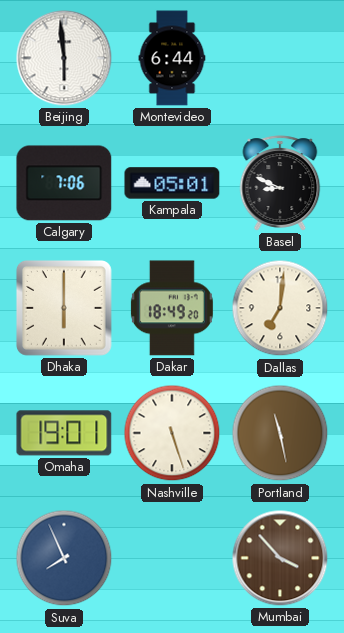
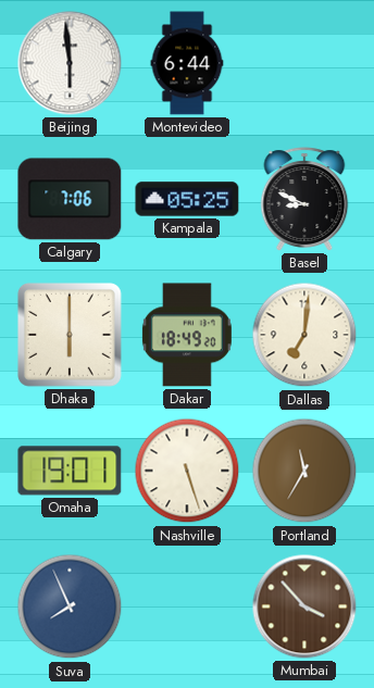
Kampala: 05:01 -> 05:25
Portland: 11:28 -> 11:35
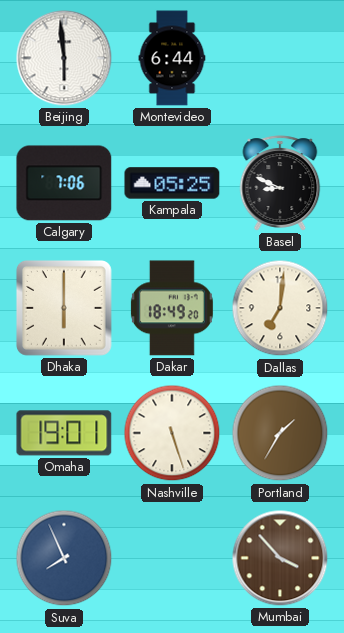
Portland: 11:35 -> 1:35
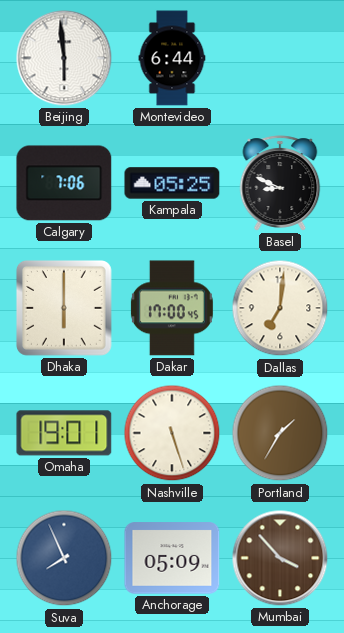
Dakar: 18:49 -> 17:00
Anchorage: none -> 05:09
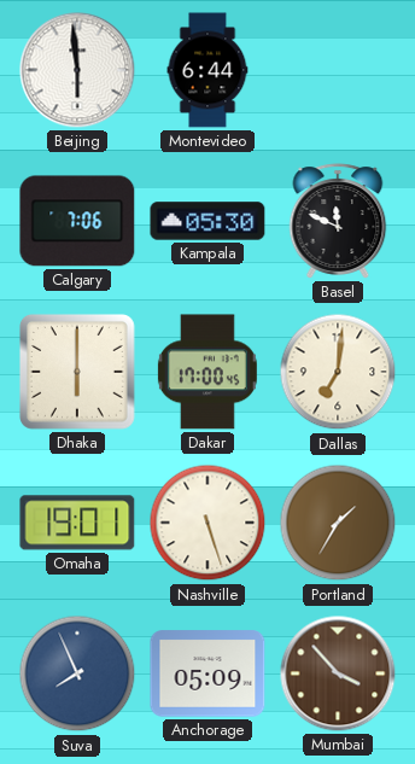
Kampala: 05:25 -> 05:30
Basel: 8:49 -> 11:49
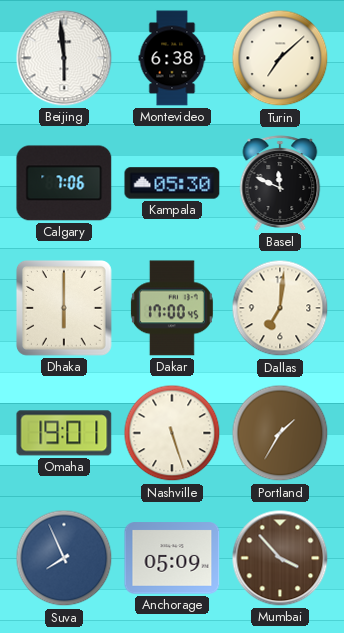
Montevideo: 6:44 -> 6:38
Turin: none -> 7:08
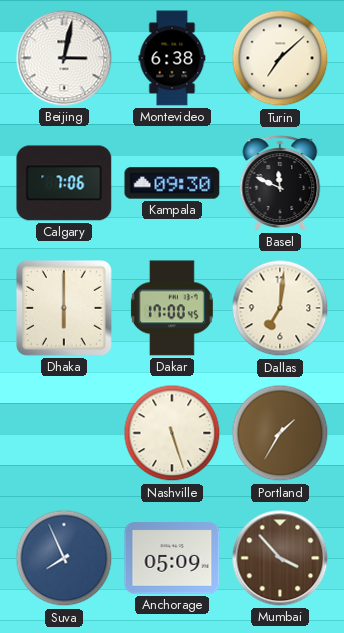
Beijing: 5:59 -> 3:02
Kampala: 05:30 -> 09:30
Omaha: 19:01 -> none
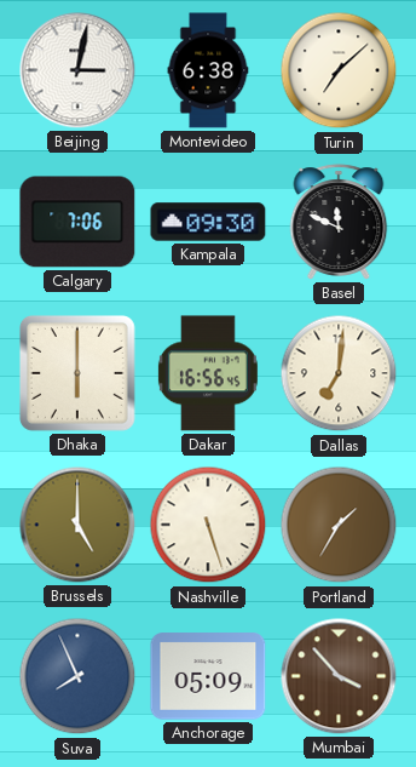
Dakar: 17:00 -> 16:56
Brussels: none -> 5:00
